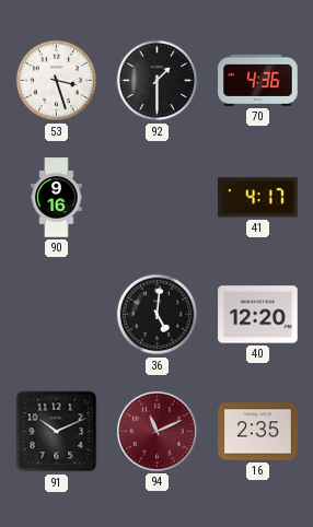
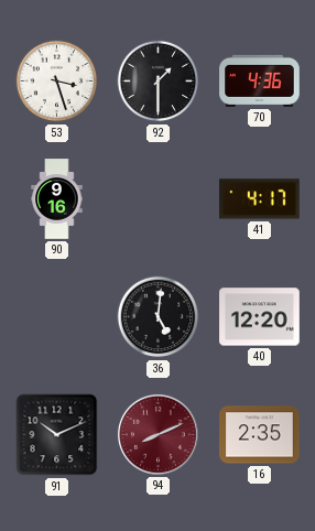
94: 11:11 -> 8:11
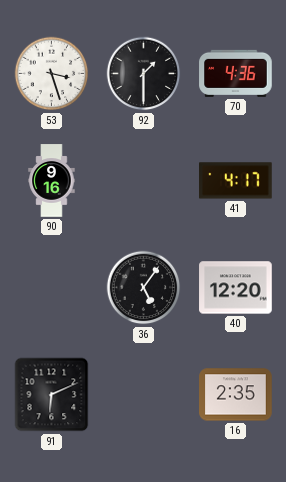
36: 5:01 -> 5:06
91: 10:11 -> 6:11
94: 8:11 -> none
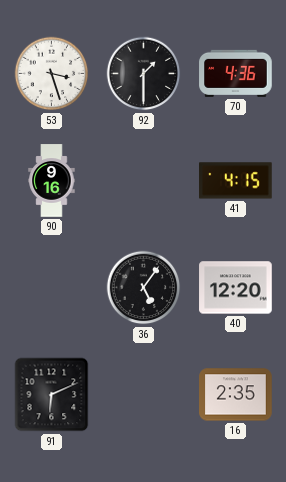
41: 4:17 -> 4:15
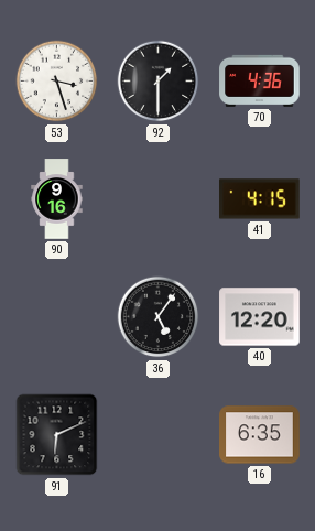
16: 2:35 -> 6:35
